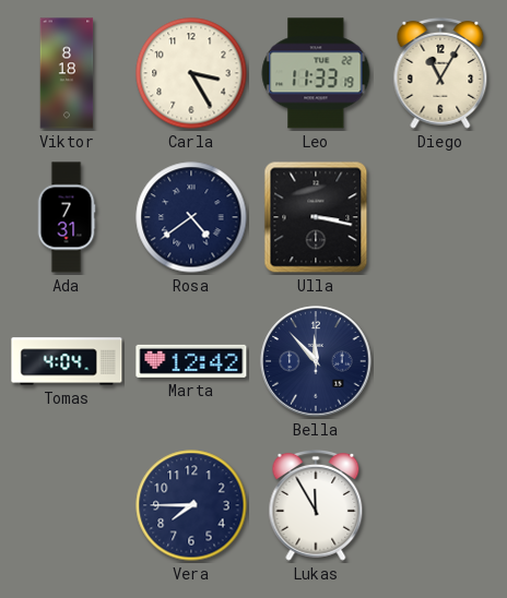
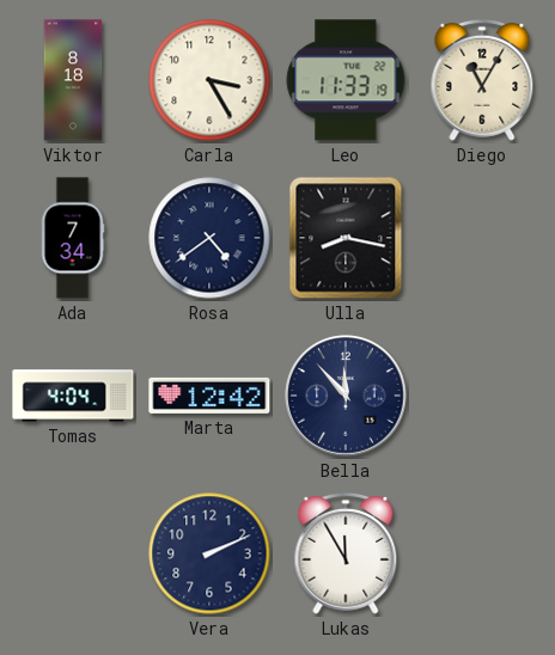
Ada: 7:31 -> 7:34
Ulla: 3:17 -> 8:17
Vera: 7:45 -> 2:11
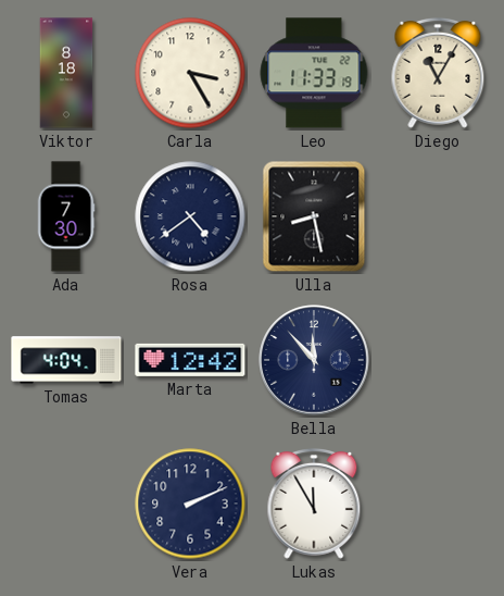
Ada: 7:34 -> 7:30
Ulla: 8:17 -> 8:28
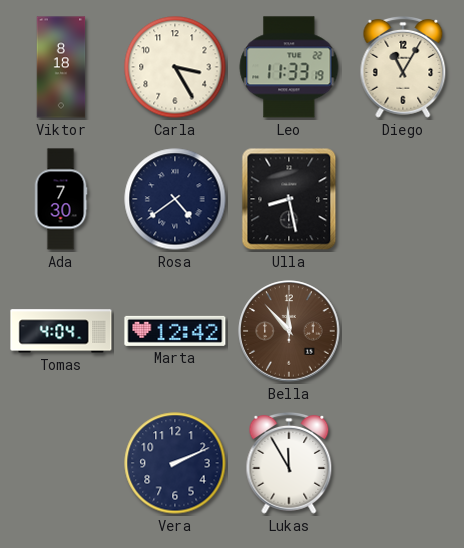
Bella dial: navy -> brown
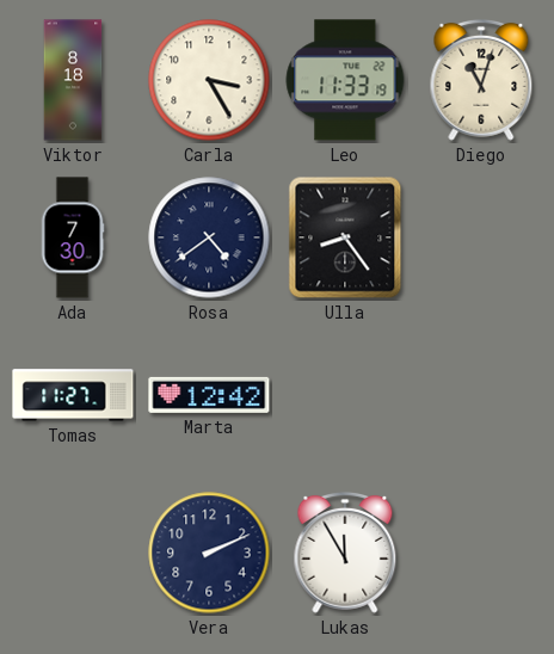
Diego: 11:05 -> 11:03
Ulla: 8:28 -> 8:24
Tomas: 4:04 -> 11:27
Bella: 11:53 -> none
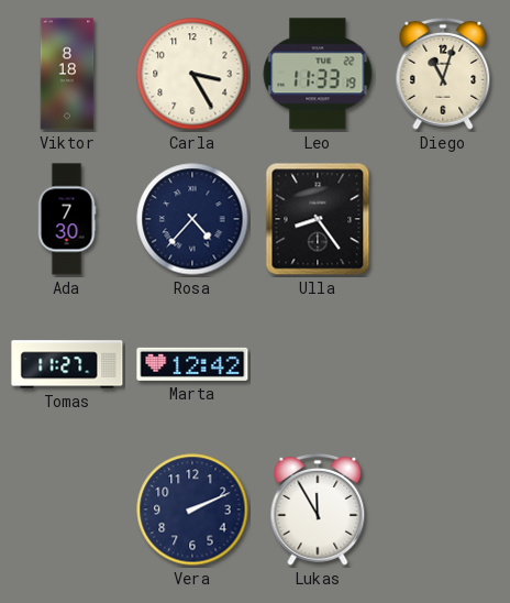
Rosa: 4:39 -> 4:37
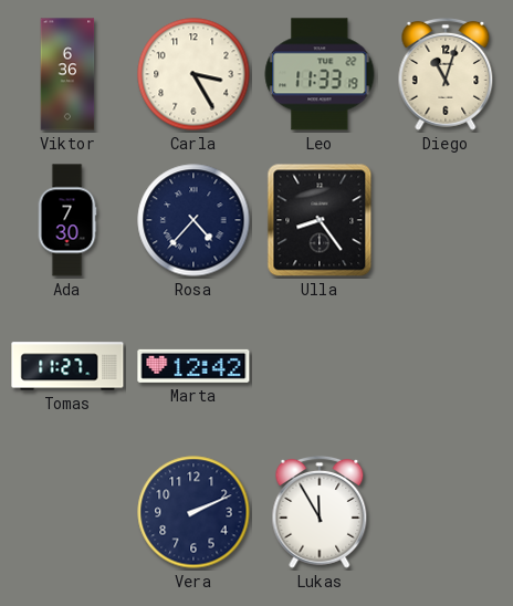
Viktor: 8:18 -> 6:36
